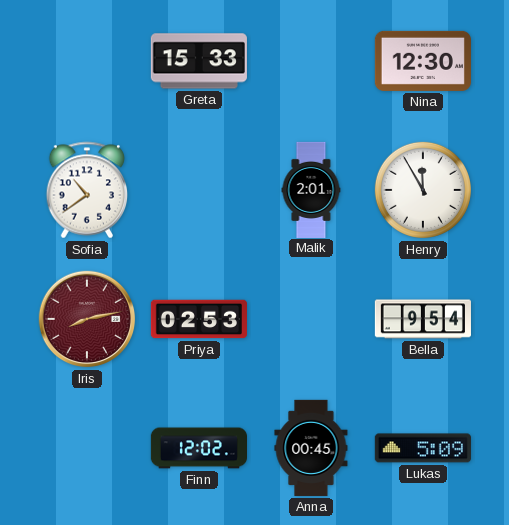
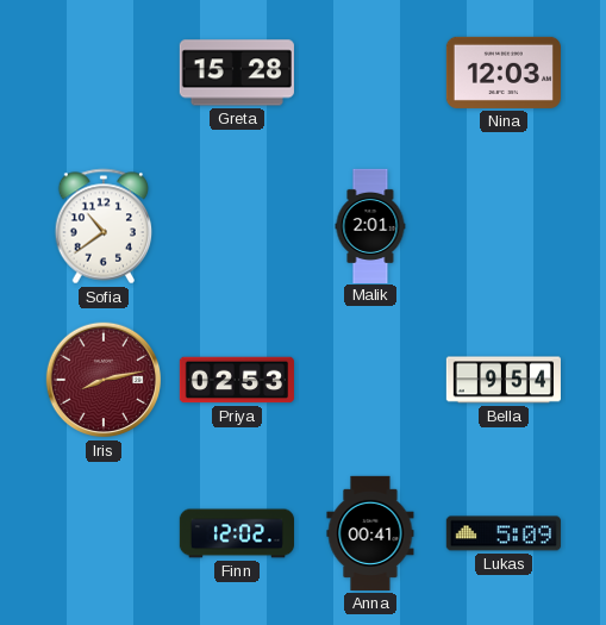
Greta: 15:33 -> 15:28
Nina: 12:30 -> 12:03
Henry: 11:55 -> none
Anna: 00:45 -> 00:41
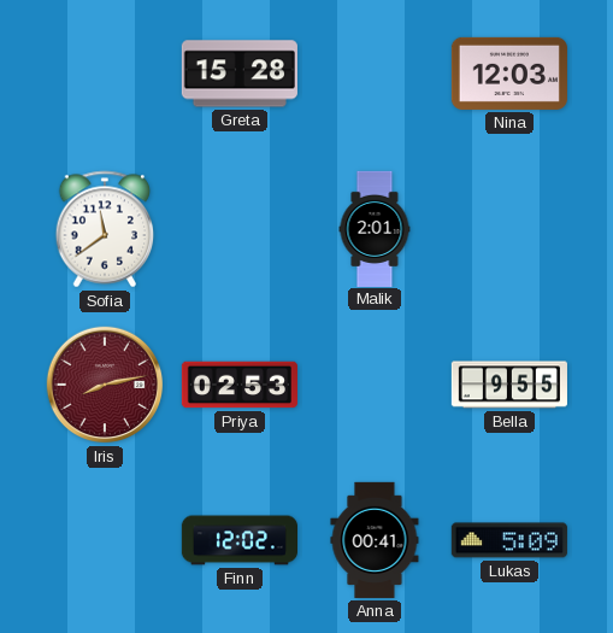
Sofia: 10:39 -> 11:39
Bella: 9:54 -> 9:55
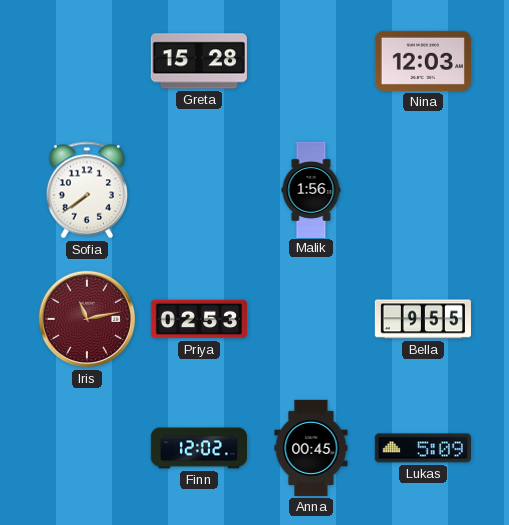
Sofia: 11:39 -> 7:39
Malik: 2:01 -> 1:56
Iris: 8:13 -> 11:13
Anna: 00:41 -> 00:45
